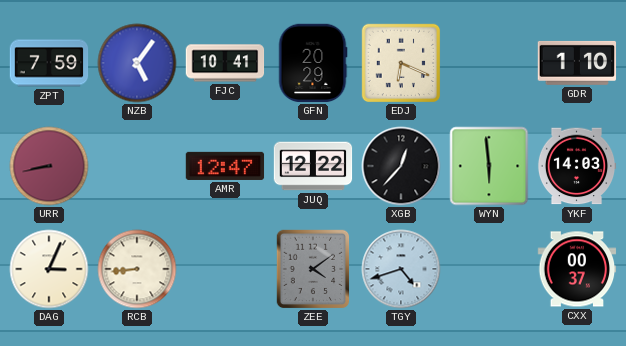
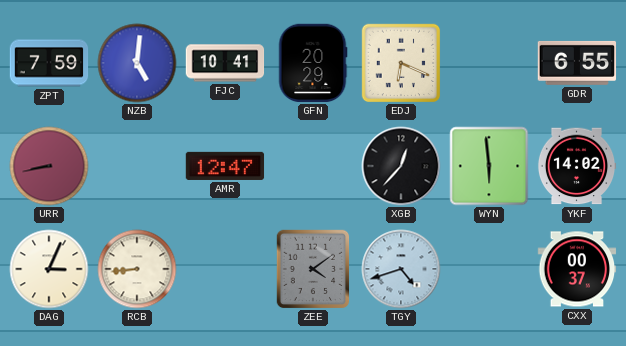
NZB: 5:06 -> 5:01
GDR: 1:10 -> 6:55
JUQ: 12:22 -> none
YKF: 14:03 -> 14:02
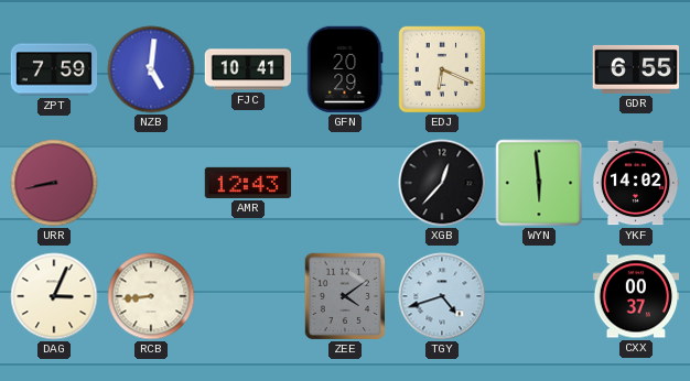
AMR: 12:47 -> 12:43
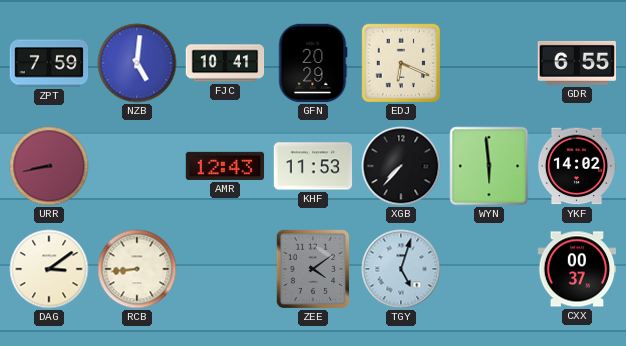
KHF: none -> 11:53
XGB: 12:37 -> 7:37
DAG: 3:04 -> 3:09
TGY: 4:42 -> 5:03
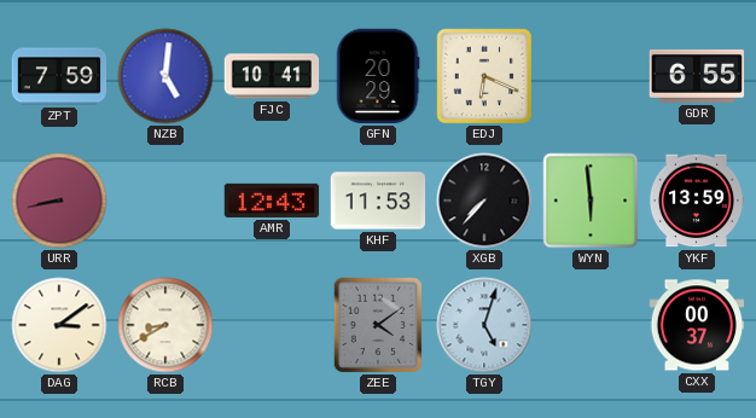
YKF: 14:02 -> 13:59
RCB: 8:44 -> 8:40
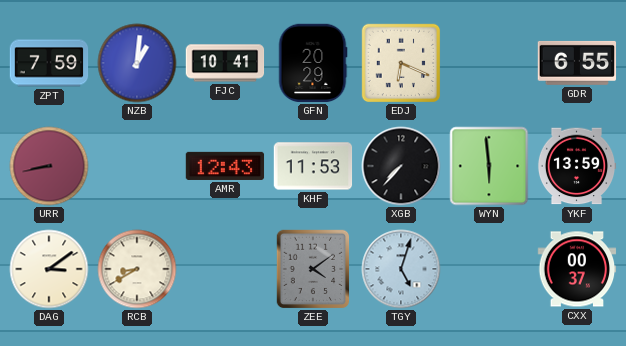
NZB: 5:01 -> 1:01
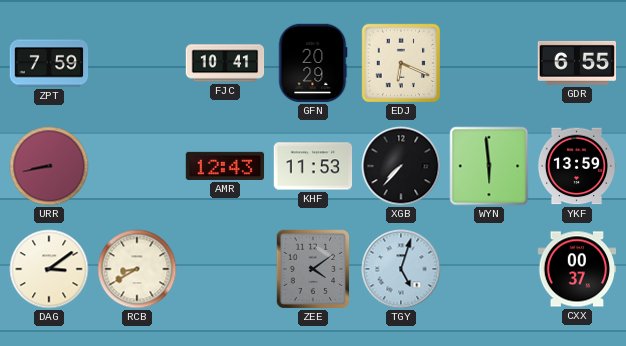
NZB: 1:01 -> none
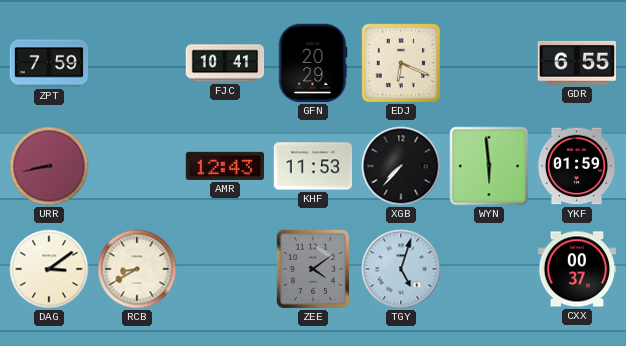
YKF: 13:59 -> 01:59
